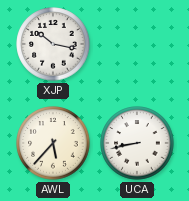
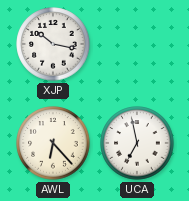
AWL: 5:37 -> 6:23
UCA: 8:43 -> 6:58
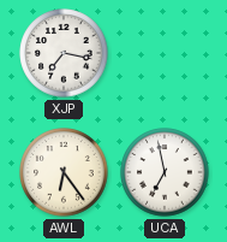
XJP: 10:17 -> 7:17
AWL: 6:23 -> 6:24
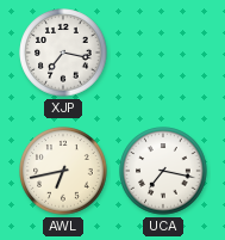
AWL: 6:24 -> 6:43
UCA: 6:58 -> 7:17
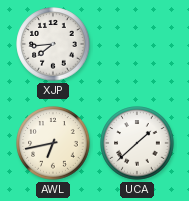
XJP: 7:17 -> 7:44
UCA: 7:17 -> 1:38
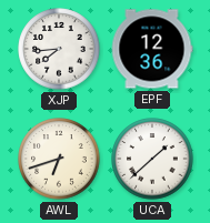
EPF: none -> 12:36
AWL: 6:43 -> 6:42
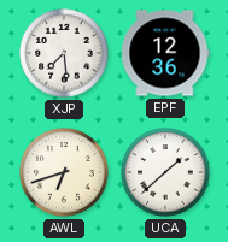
XJP: 7:44 -> 7:29
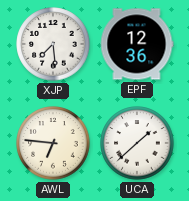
AWL: 6:42 -> 6:46
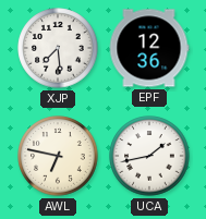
AWL: 6:46 -> 6:47
UCA: 1:38 -> 1:43
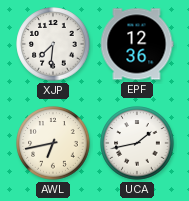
XJP: 7:29 -> 7:31
AWL: 6:47 -> 6:43
